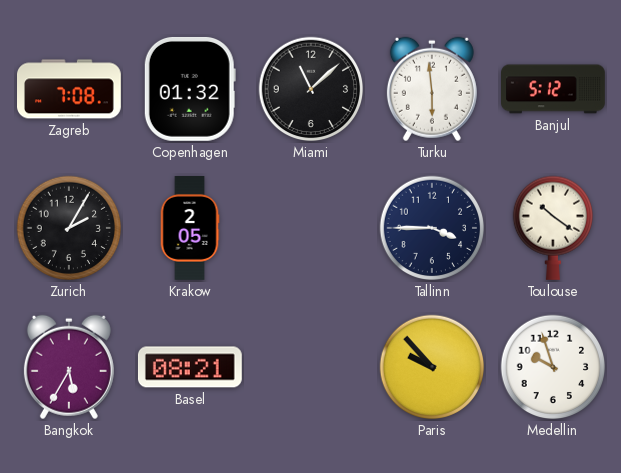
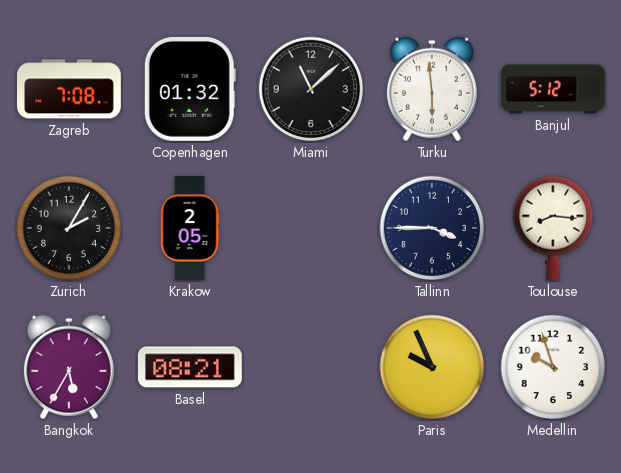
Toulouse: 10:21 -> 8:16
Paris: 9:53 -> 9:56
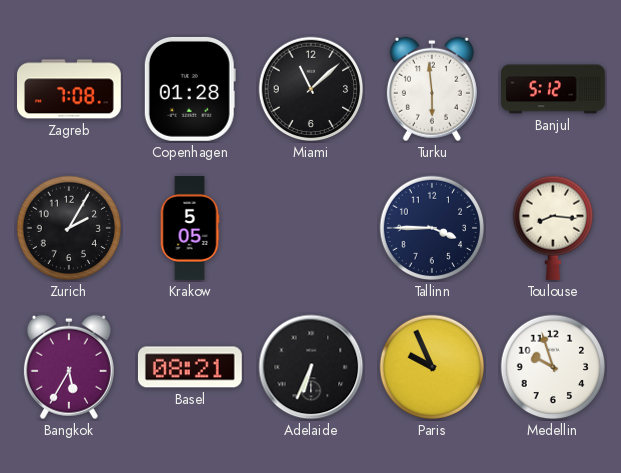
Copenhagen: 01:32 -> 01:28
Krakow: 2:05 -> 5:05
Adelaide: none -> 6:34
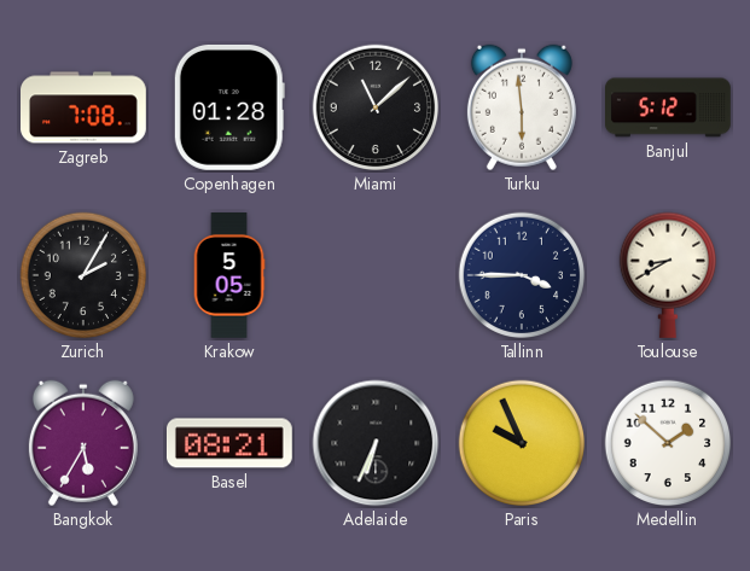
Toulouse: 8:16 -> 8:40
Medellin: 9:57 -> 1:52
